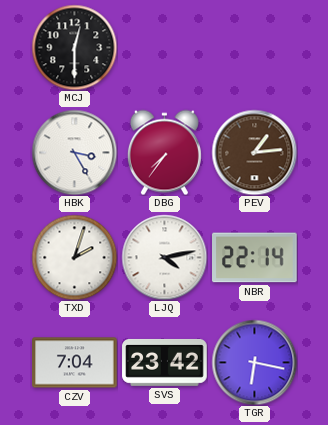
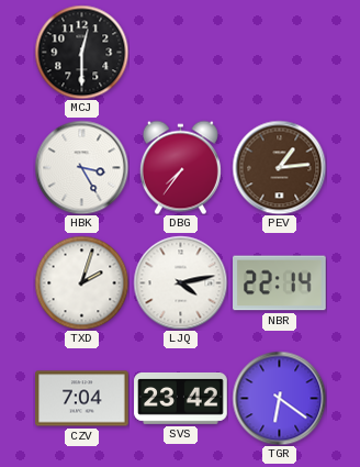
TGR: 6:17 -> 6:21
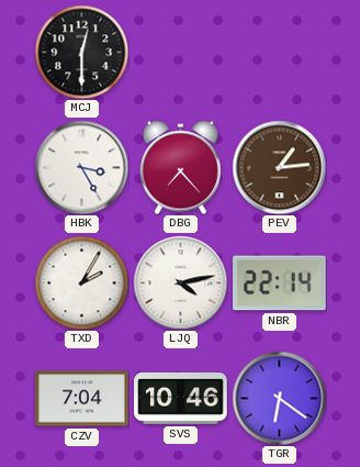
DBG: 7:36 -> 7:23
TXD: 2:03 -> 2:05
SVS: 23:42 -> 10:46
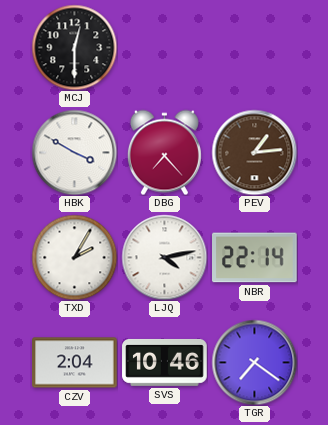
HBK: 3:25 -> 3:50
CZV: 7:04 -> 2:04
TGR: 6:21 -> 7:21
